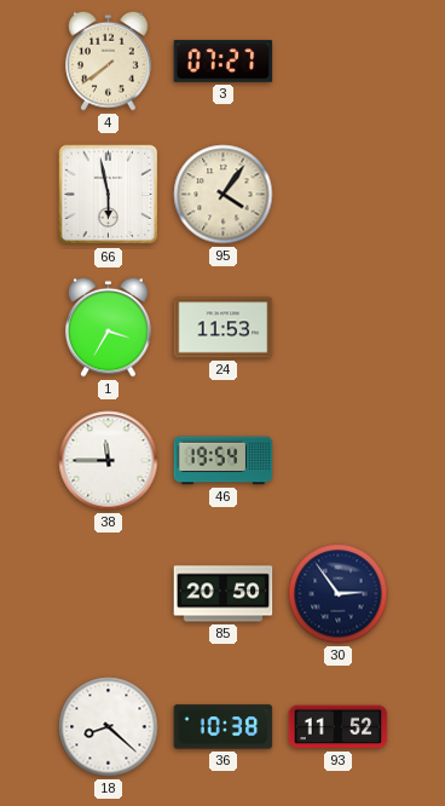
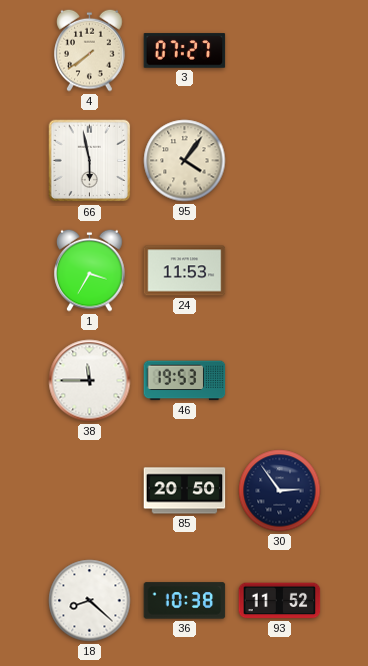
46: 19:54 -> 19:53
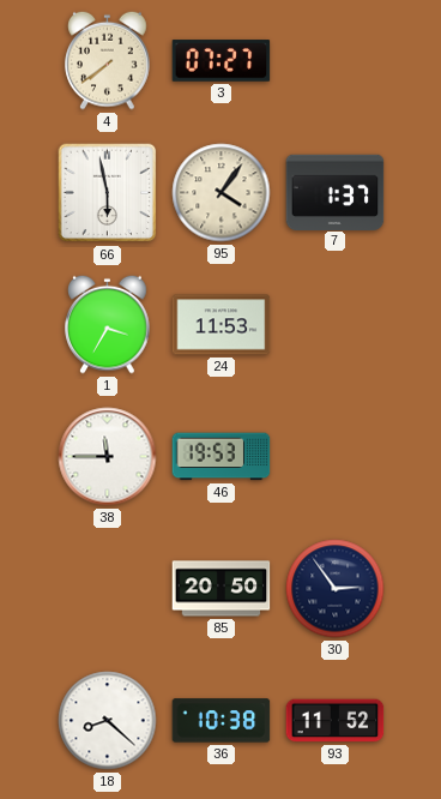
7: none -> 1:37
